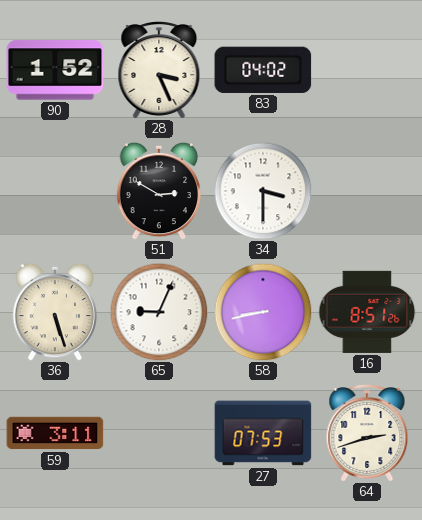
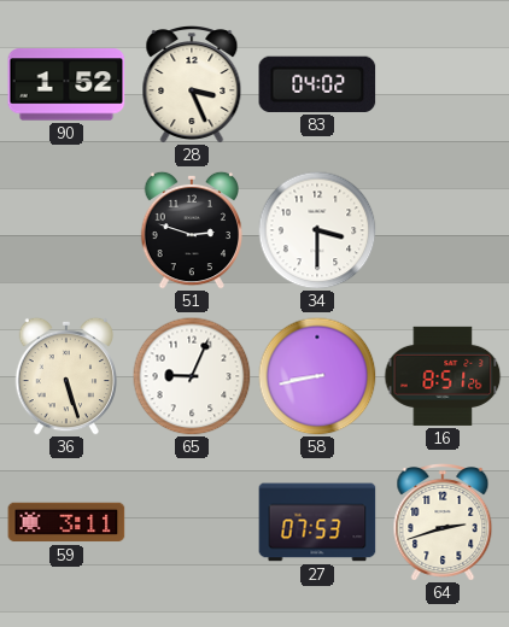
51: 2:50 -> 2:48
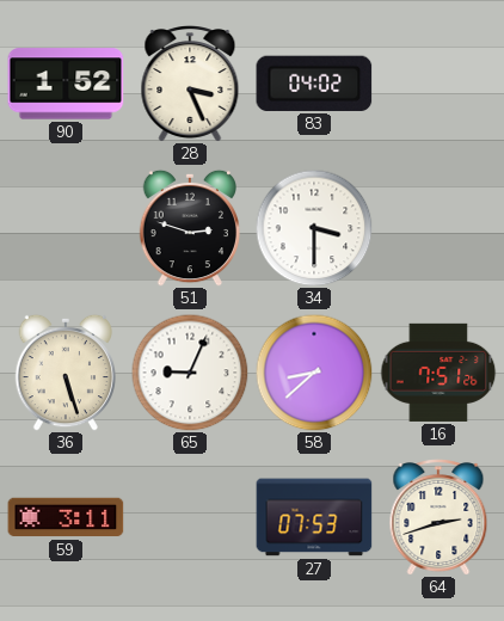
58: 8:43 -> 8:38
16: 8:51 -> 7:51
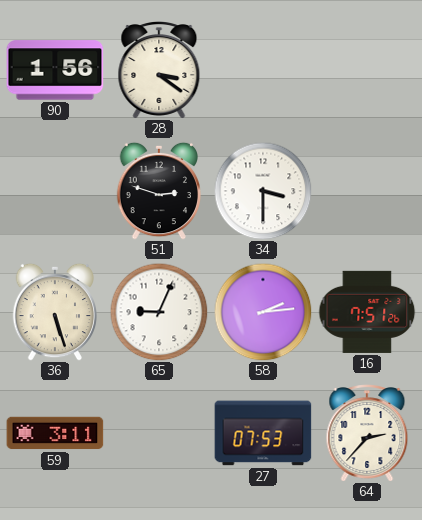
90: 1:52 -> 1:56
28: 3:26 -> 3:21
83: 04:02 -> none
58: 8:38 -> 2:14
64: 2:42 -> 2:37
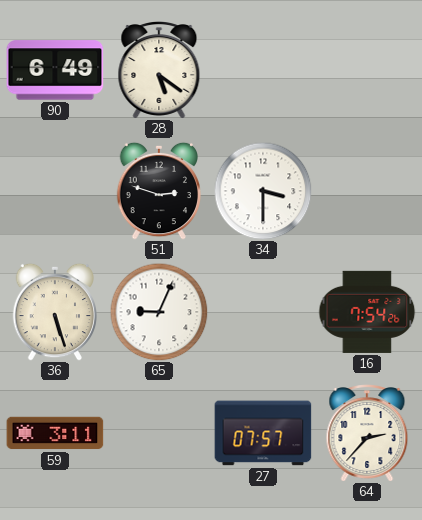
90: 1:56 -> 6:49
28: 3:21 -> 5:21
58: 2:14 -> none
16: 7:51 -> 7:54
27: 07:53 -> 07:57
